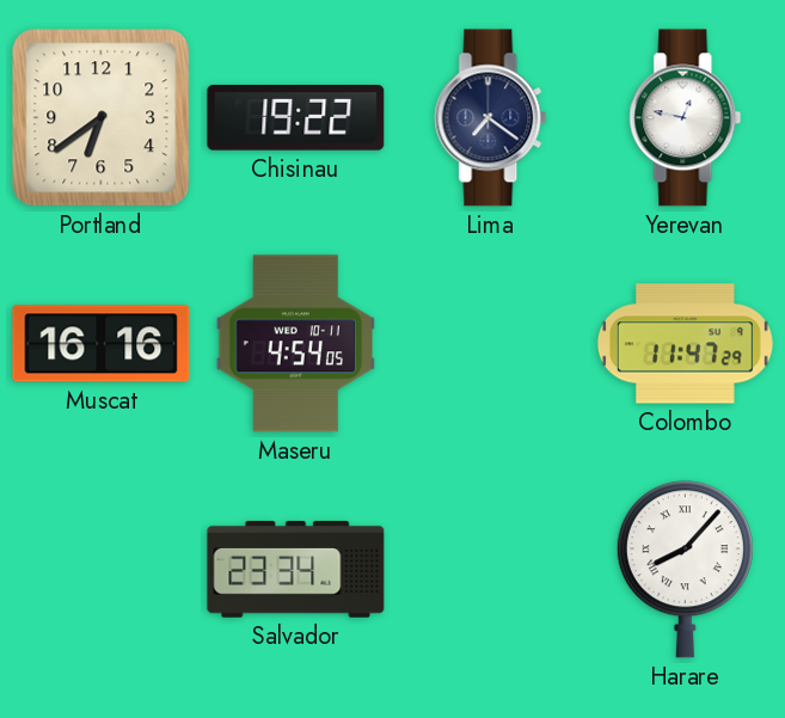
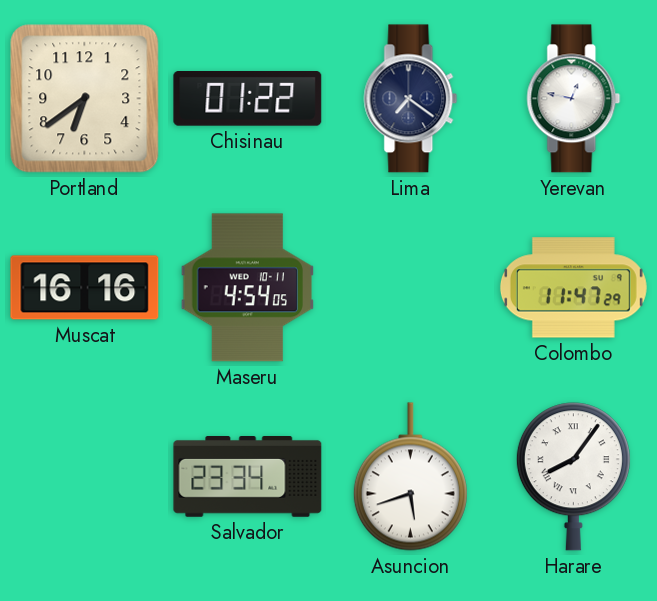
Chisinau: 19:22 -> 01:22
Asuncion: none -> 5:42
Harare: 8:07 -> 8:06
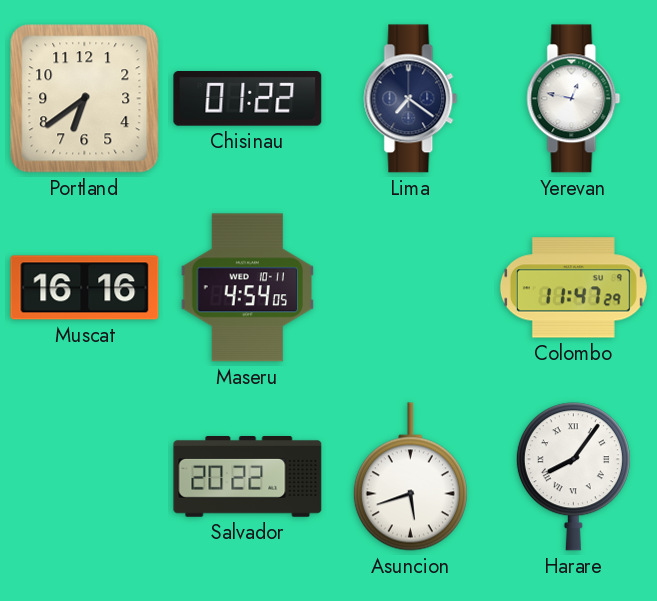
Salvador: 23:34 -> 20:22
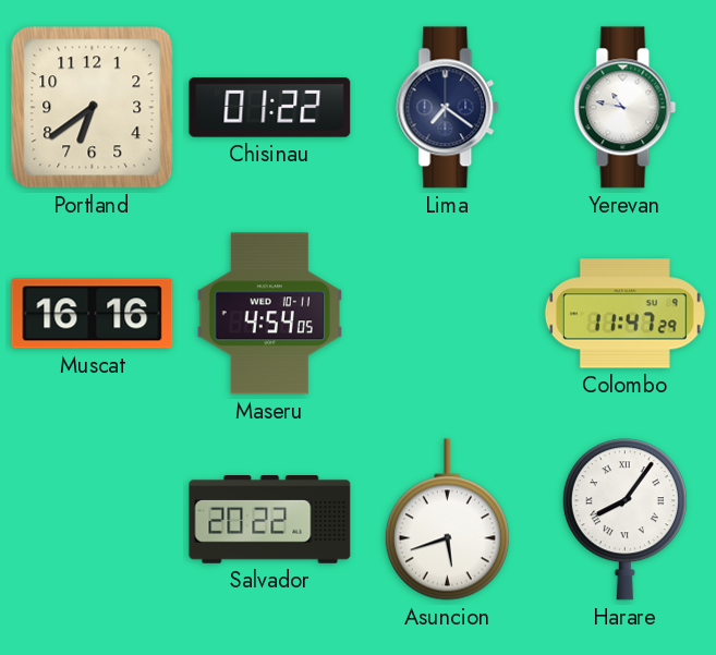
Yerevan: 12:47 -> 10:47
